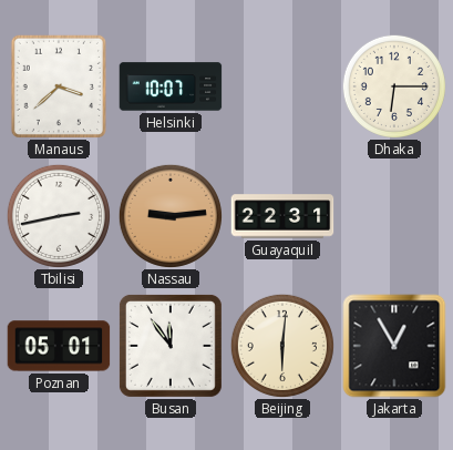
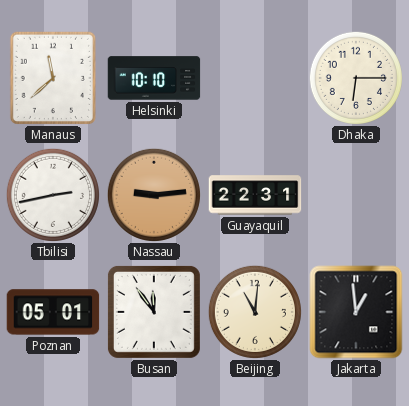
Manaus: 3:38 -> 11:38
Helsinki: 10:07 -> 10:10
Beijing: 6:01 -> 11:01
Jakarta: 12:55 -> 12:59
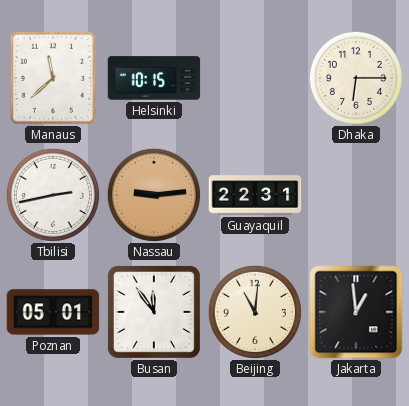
Helsinki: 10:10 -> 10:15
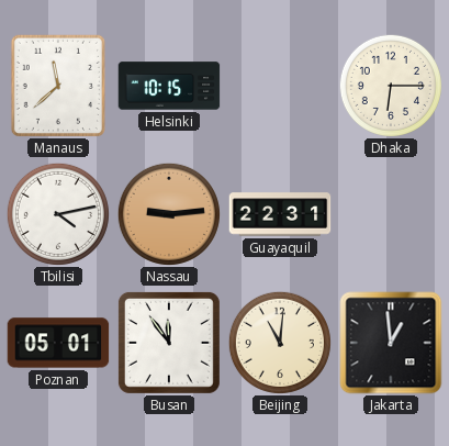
Tbilisi: 2:43 -> 4:13
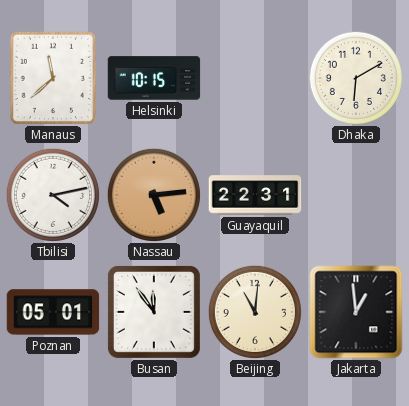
Dhaka: 6:15 -> 6:10
Nassau: 9:14 -> 5:14
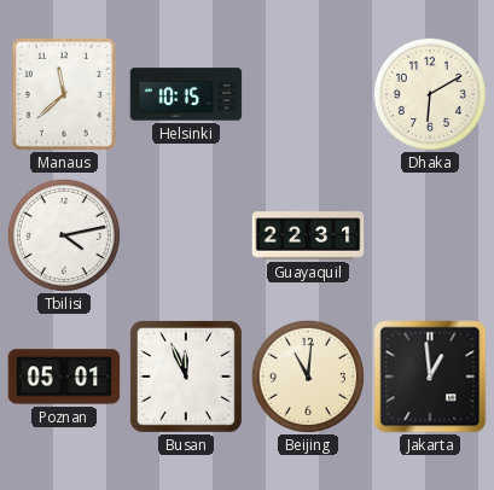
Nassau: 5:14 -> none
Busan: 11:54 -> 11:56
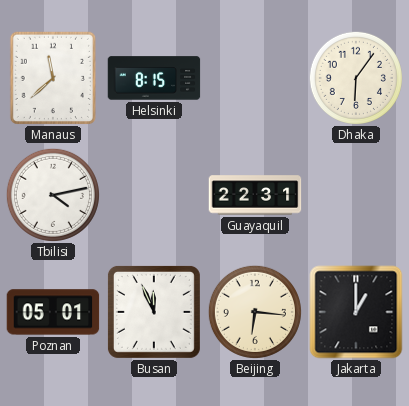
Helsinki: 10:15 -> 8:15
Dhaka: 6:10 -> 6:06
Beijing: 11:01 -> 6:16
Jakarta: 12:59 -> 1:00
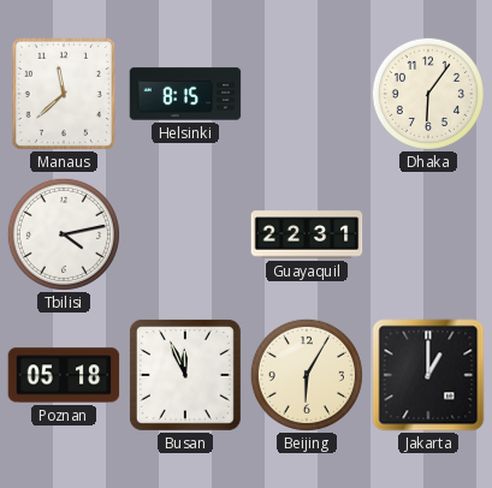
Poznan: 05:01 -> 05:18
Beijing: 6:16 -> 6:05
